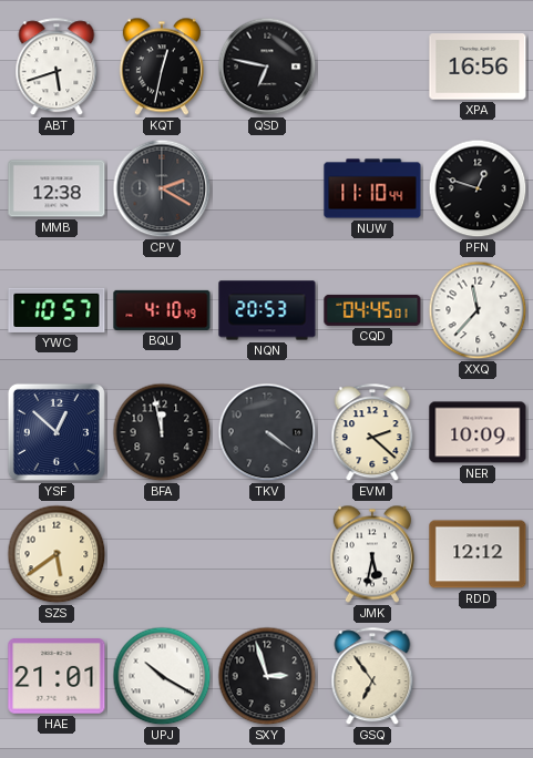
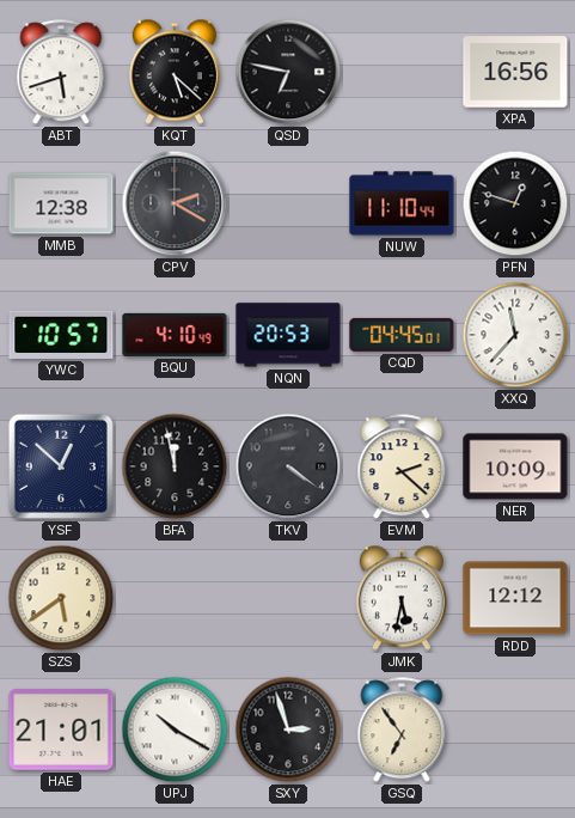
KQT: 12:32 -> 5:22
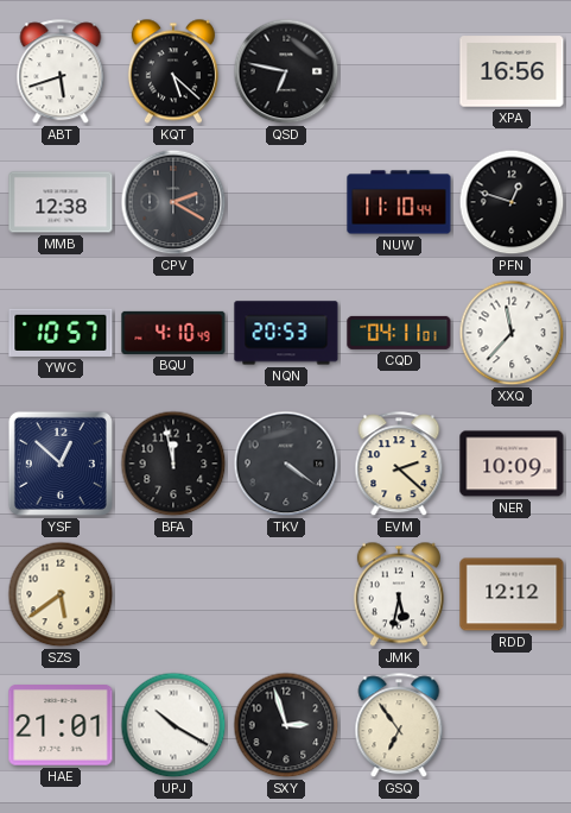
CQD: 04:45 -> 04:11
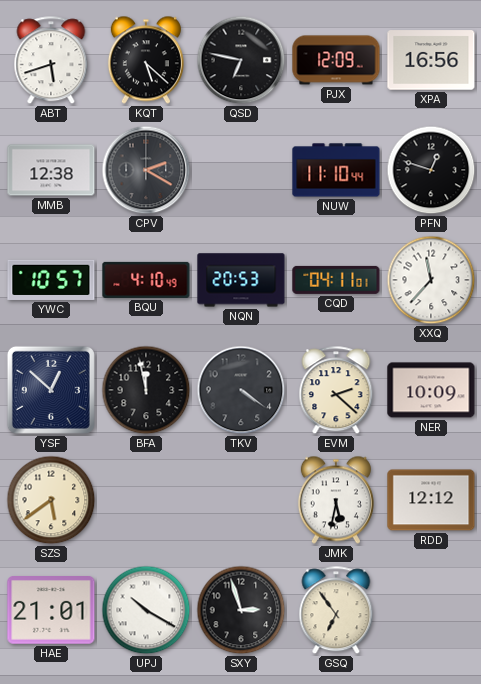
PJX: none -> 12:09
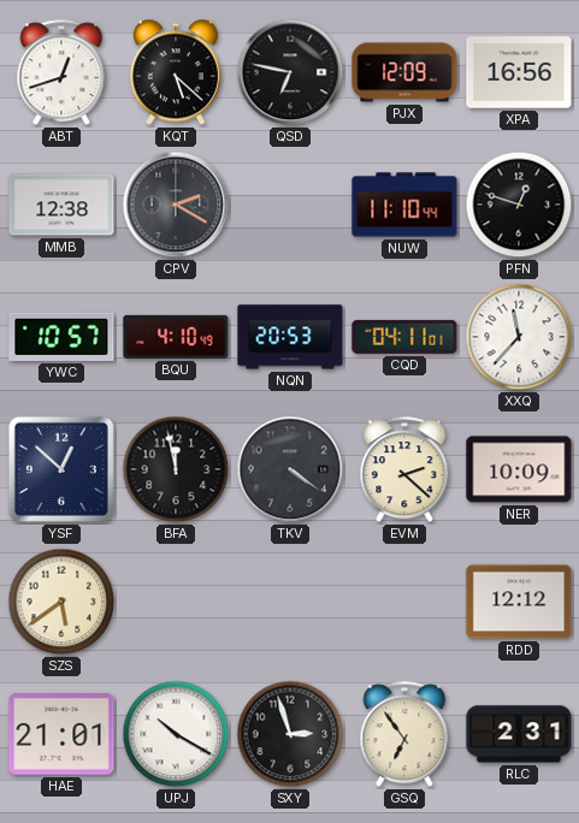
ABT: 5:42 -> 12:42
JMK: 5:32 -> none
RLC: none -> 2:31
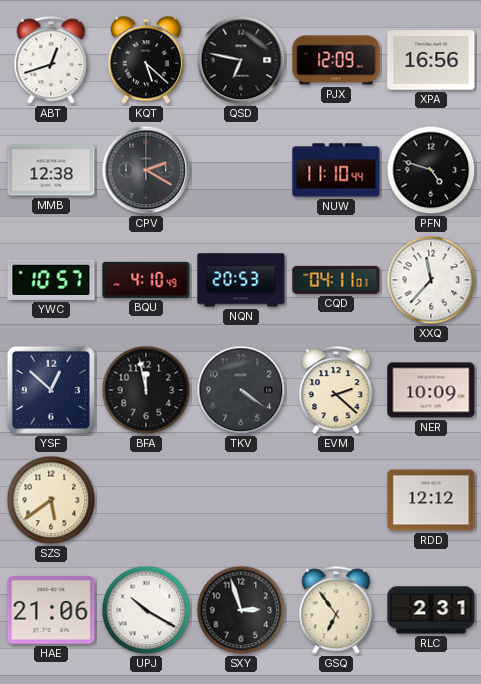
PFN: 12:48 -> 4:48
HAE: 21:01 -> 21:06
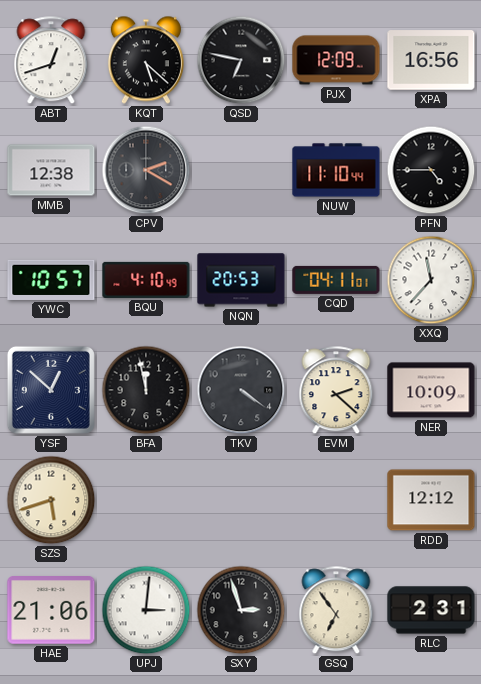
PFN: 4:48 -> 4:45
SZS: 5:39 -> 5:42
UPJ: 10:20 -> 3:01
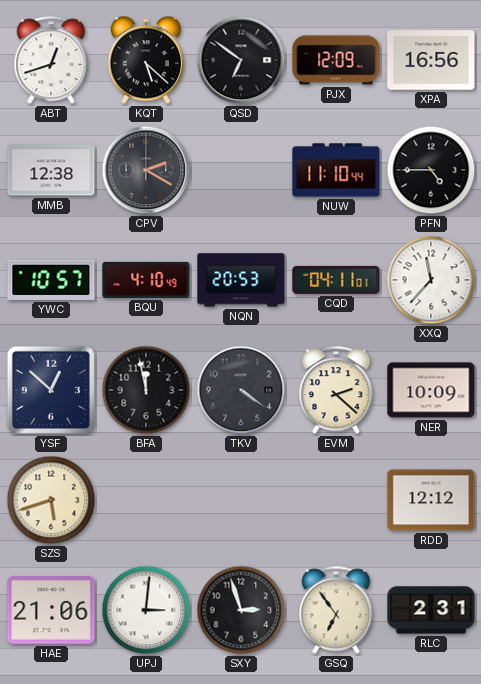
QSD: 6:47 -> 6:51
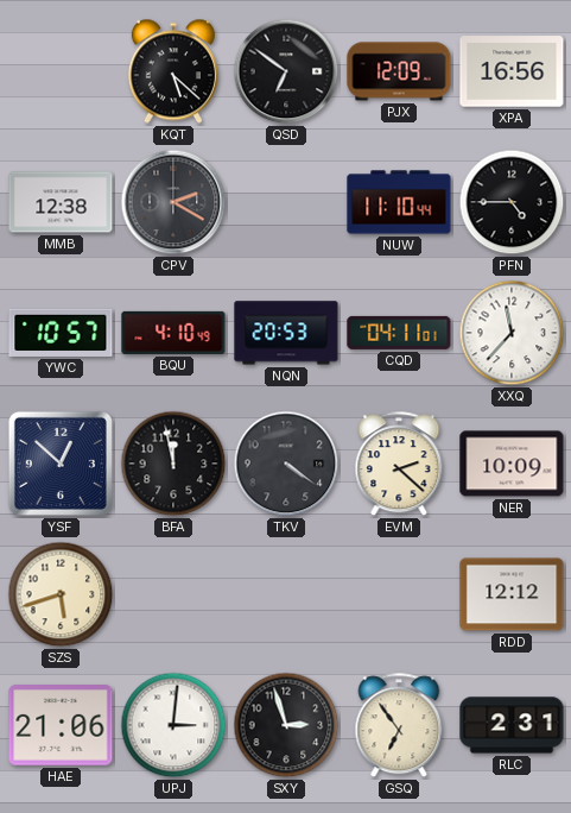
ABT: 12:42 -> none
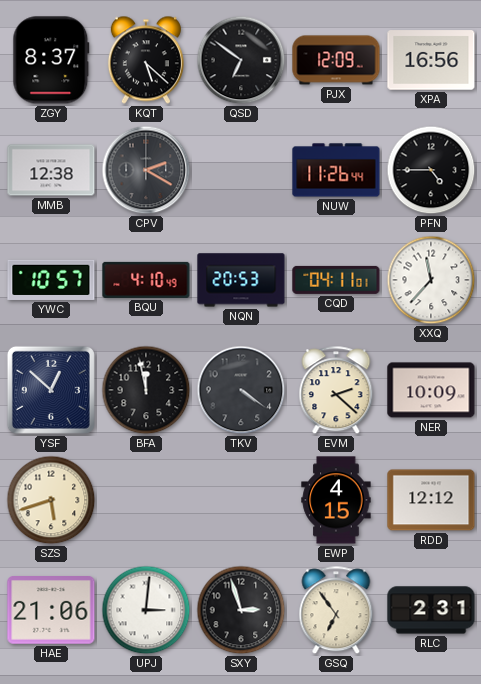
ZGY: none -> 8:37
NUW: 11:10 -> 11:26
EWP: none -> 4:15
